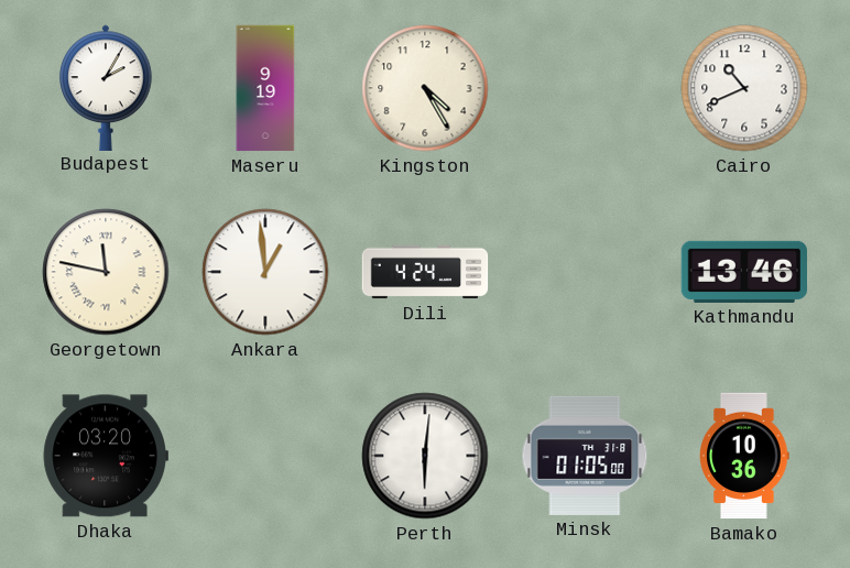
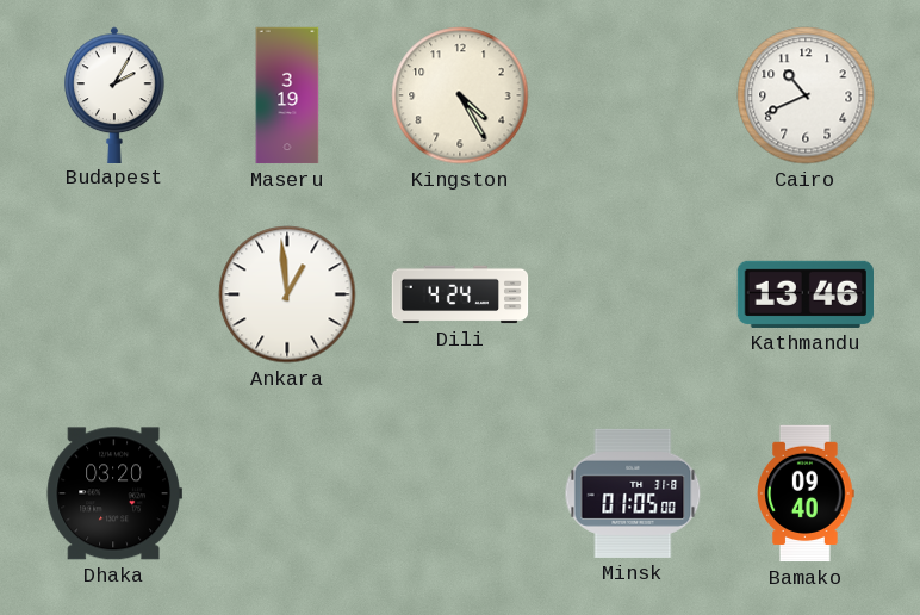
Maseru: 9:19 -> 3:19
Georgetown: 11:47 -> none
Perth: 6:01 -> none
Bamako: 10:36 -> 09:40
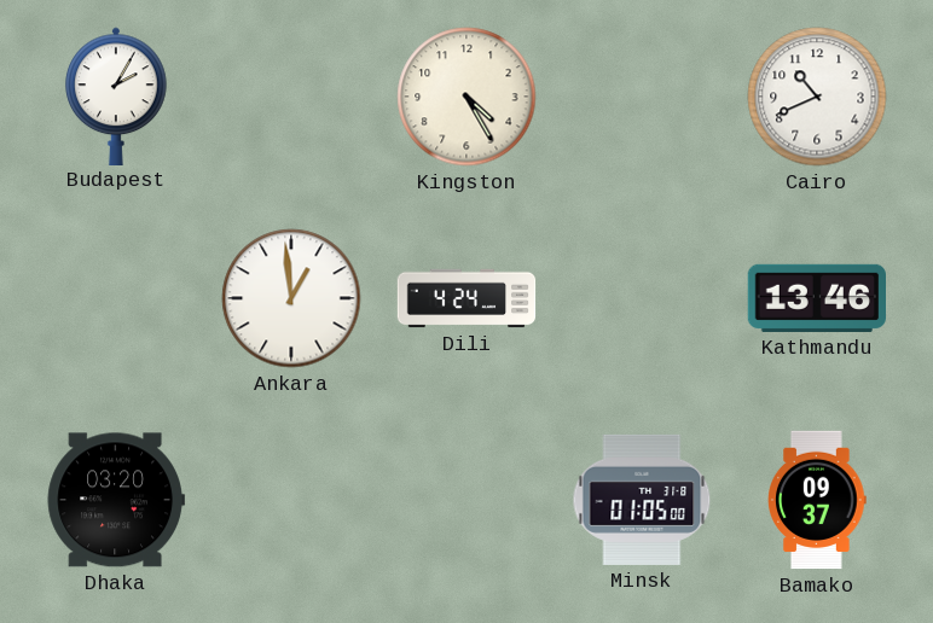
Maseru: 3:19 -> none
Bamako: 09:40 -> 09:37
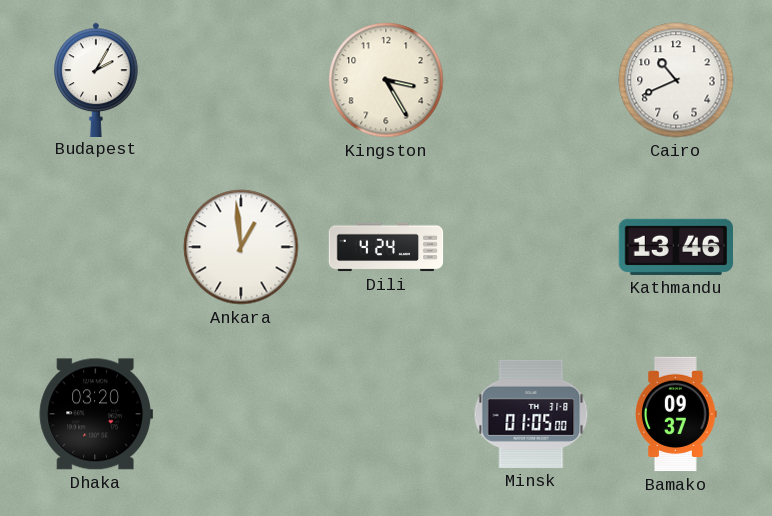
Kingston: 4:25 -> 3:25
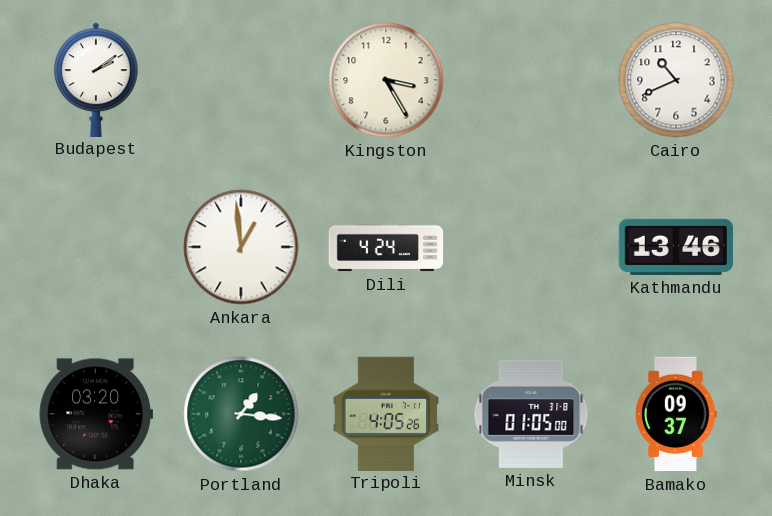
Budapest: 2:05 -> 2:09
Portland: none -> 1:16
Tripoli: none -> 4:05
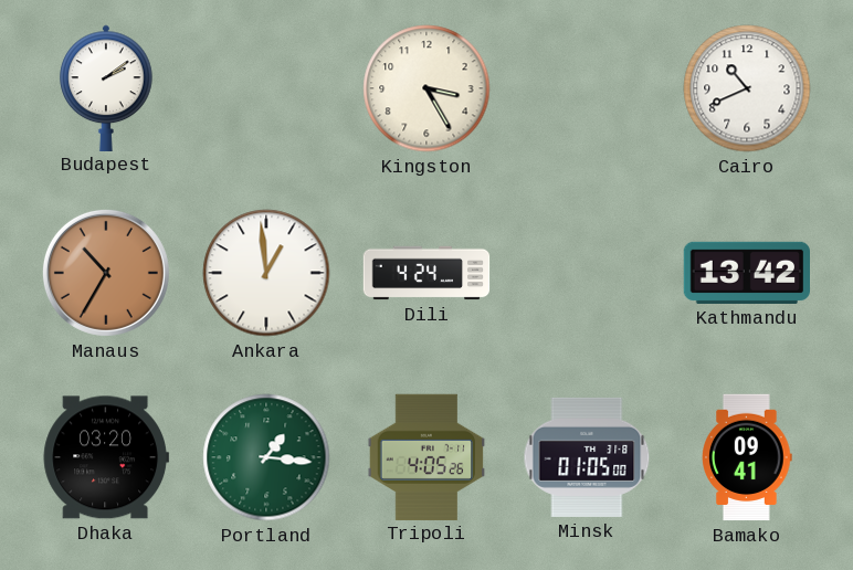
Manaus: none -> 10:35
Kathmandu: 13:46 -> 13:42
Bamako: 09:37 -> 09:41
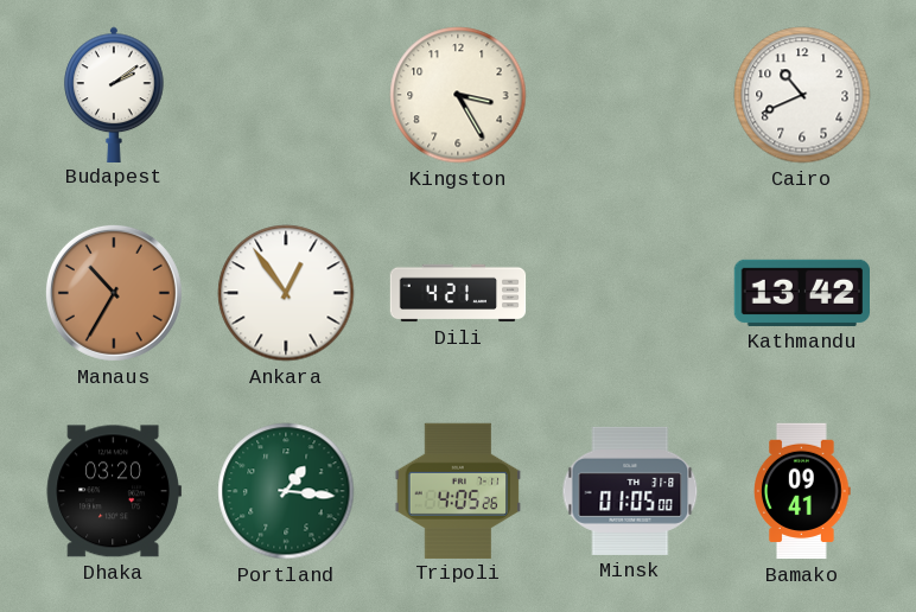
Ankara: 12:59 -> 12:54
Dili: 4:24 -> 4:21
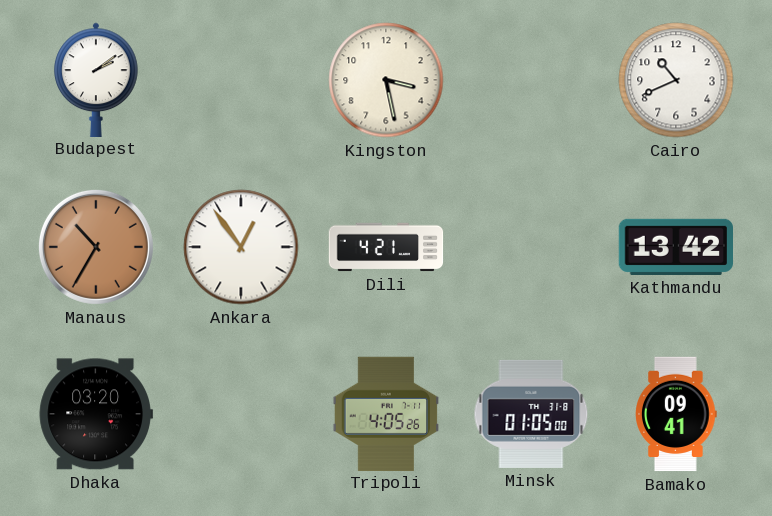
Kingston: 3:25 -> 3:28
Portland: 1:16 -> none
